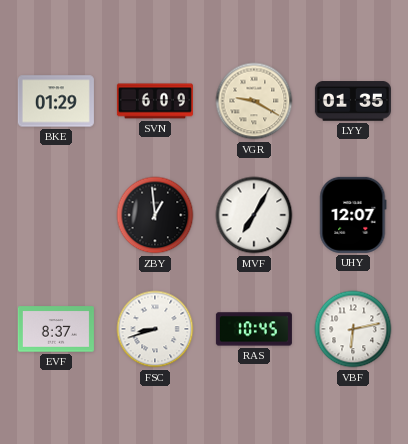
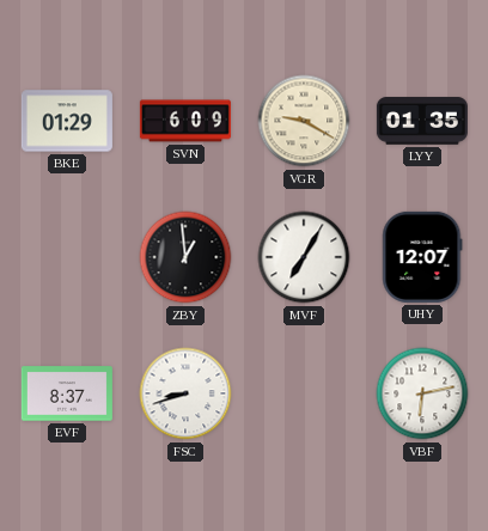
RAS: 10:45 -> none
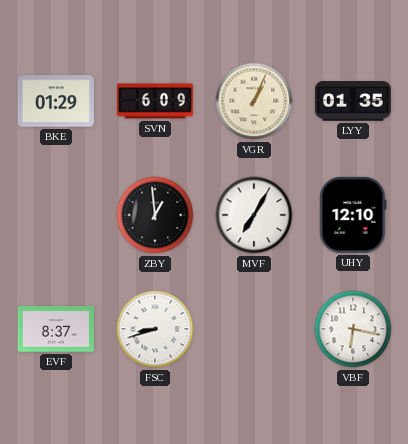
VGR: 9:20 -> 1:04
UHY: 12:07 -> 12:10
VBF: 6:13 -> 6:17
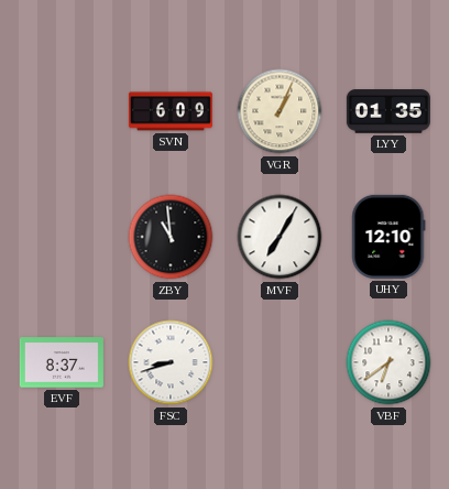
BKE: 01:29 -> none
ZBY: 12:59 -> 10:59
VBF: 6:17 -> 6:39
